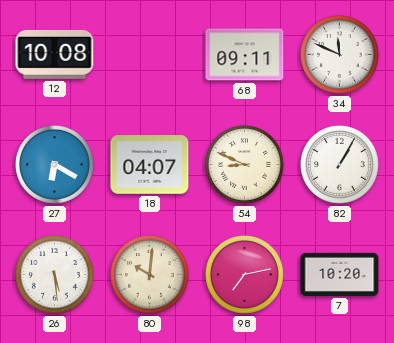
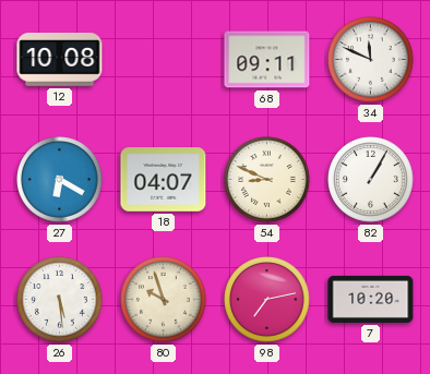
80: 10:01 -> 9:57
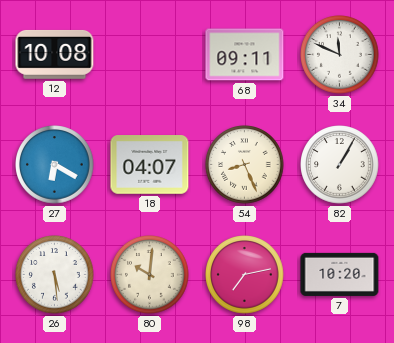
54: 8:49 -> 8:26
80: 9:57 -> 10:01
